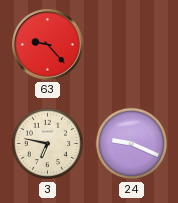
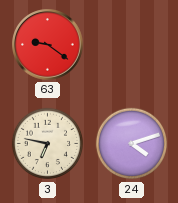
63: 9:23 -> 9:21
24: 9:19 -> 4:12
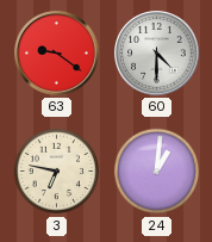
60: none -> 4:30
24: 4:12 -> 1:01
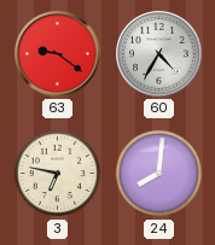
60: 4:30 -> 4:35
24: 1:01 -> 8:01
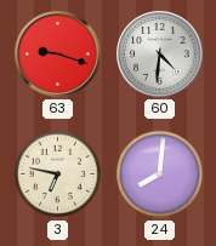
63: 9:21 -> 9:18
60: 4:35 -> 4:31
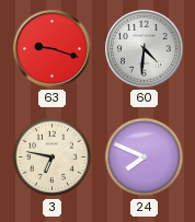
24: 8:01 -> 7:49
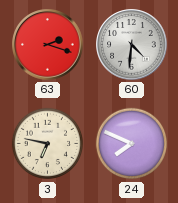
63: 9:18 -> 2:18
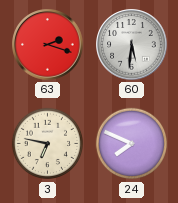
60: 4:31 -> 5:31
